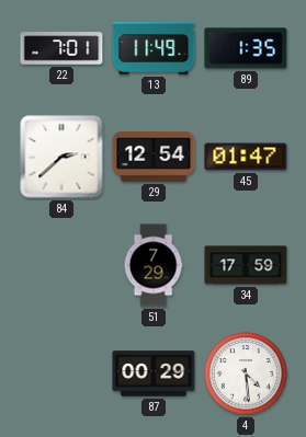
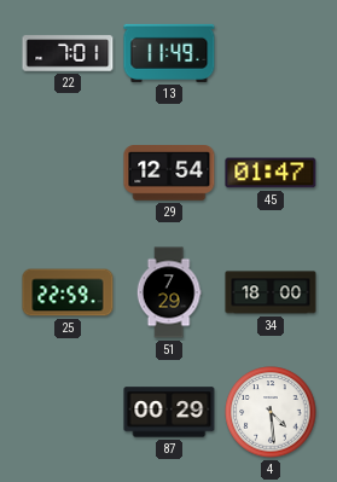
89: 1:35 -> none
84: 2:38 -> none
25: none -> 22:59
34: 17:59 -> 18:00
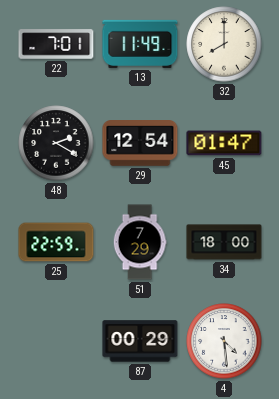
32: none -> 8:00
48: none -> 2:20
